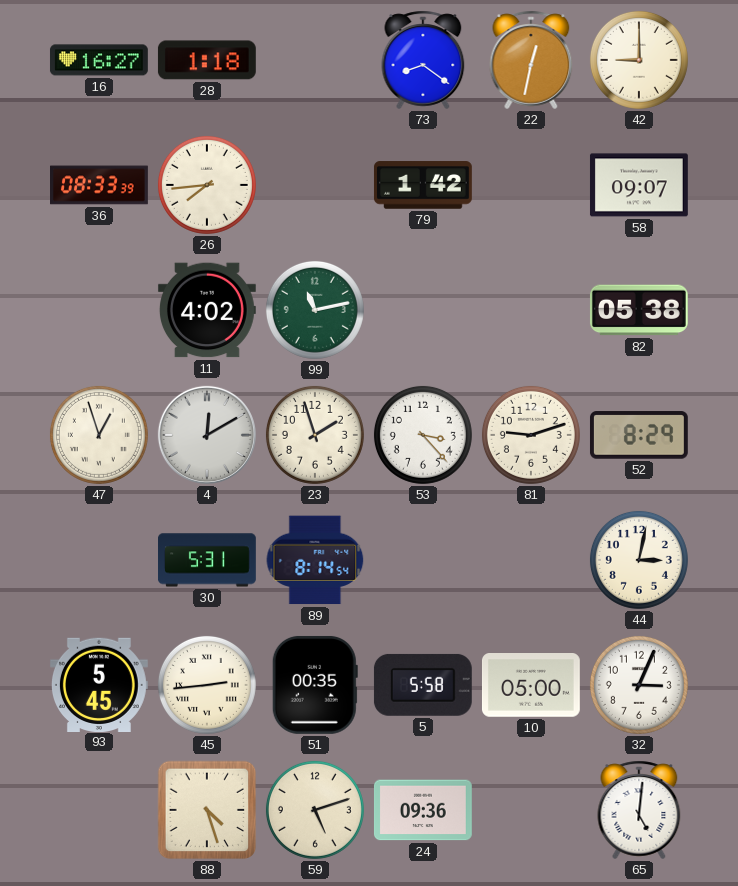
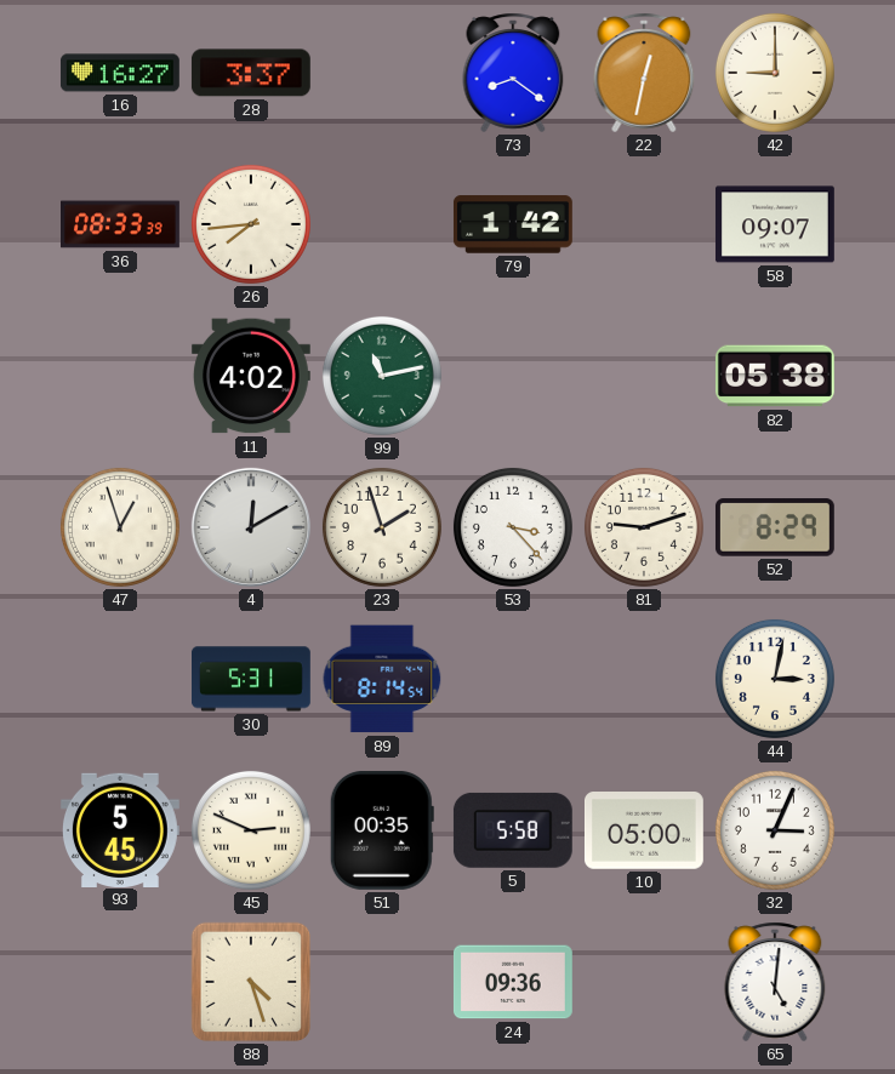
28: 1:18 -> 3:37
45: 2:44 -> 2:49
59: 5:12 -> none
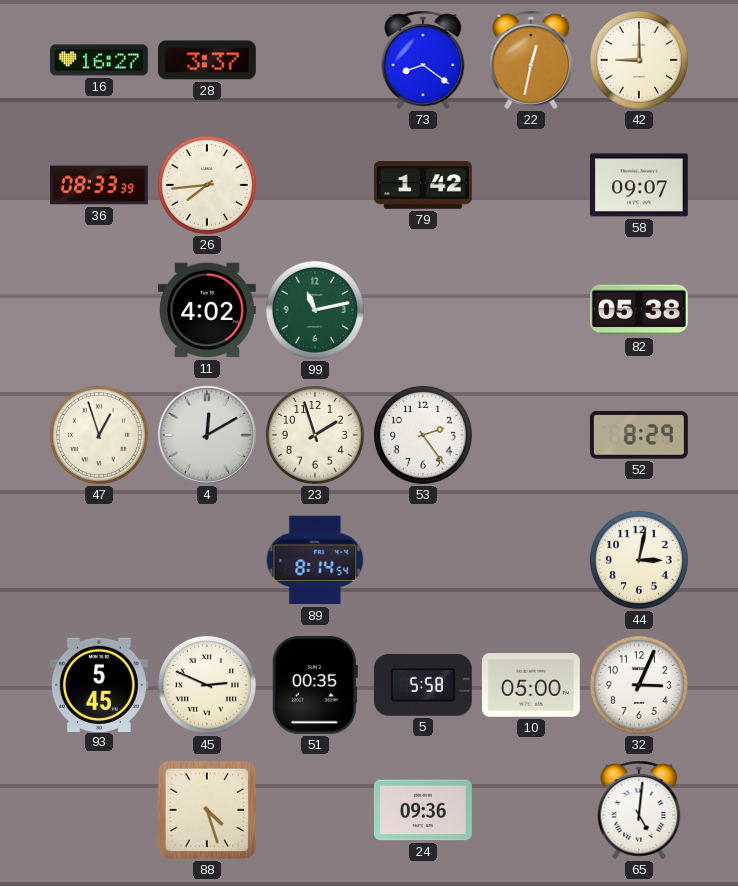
53: 3:23 -> 2:24
81: 9:12 -> none
30: 5:31 -> none
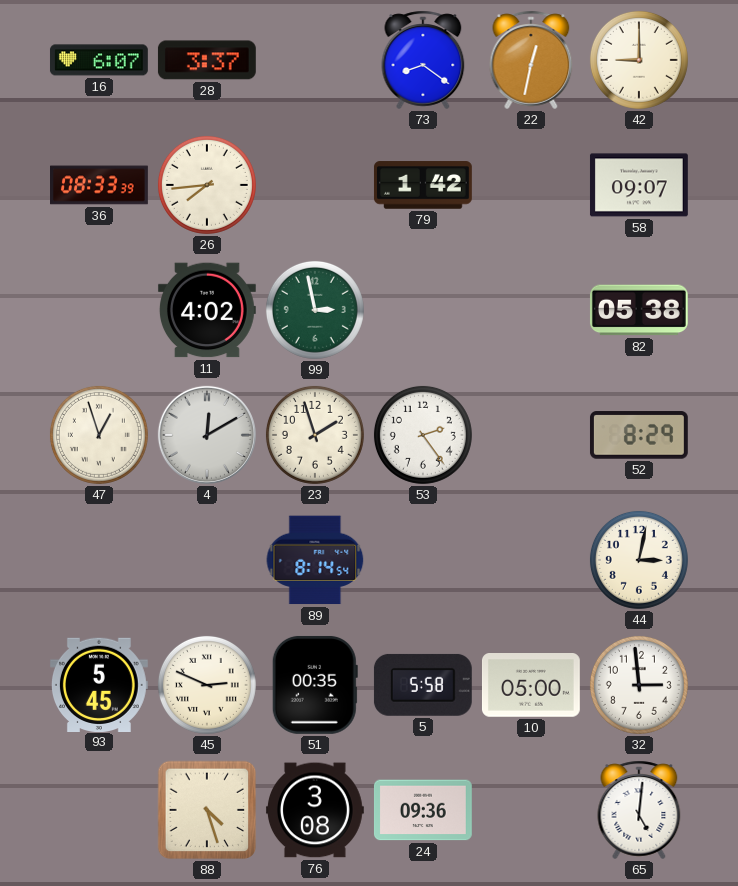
16: 16:27 -> 6:07
99: 11:13 -> 2:58
32: 3:04 -> 2:59
76: none -> 3:08
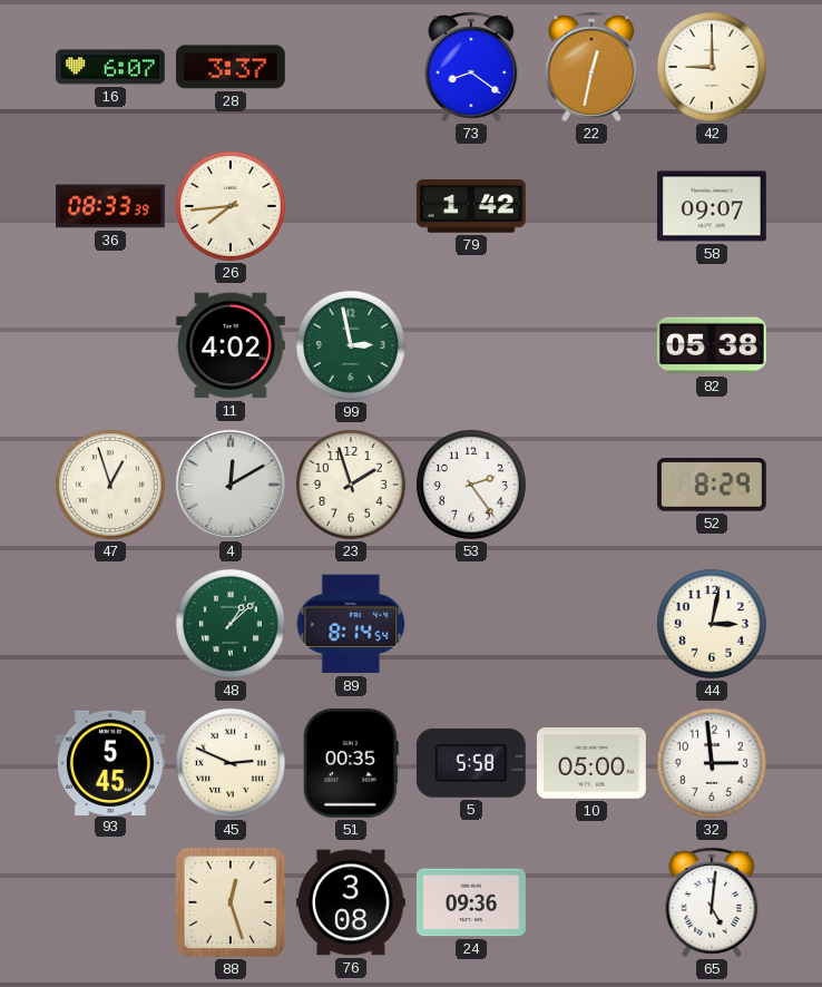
48: none -> 1:08
88: 4:27 -> 12:27
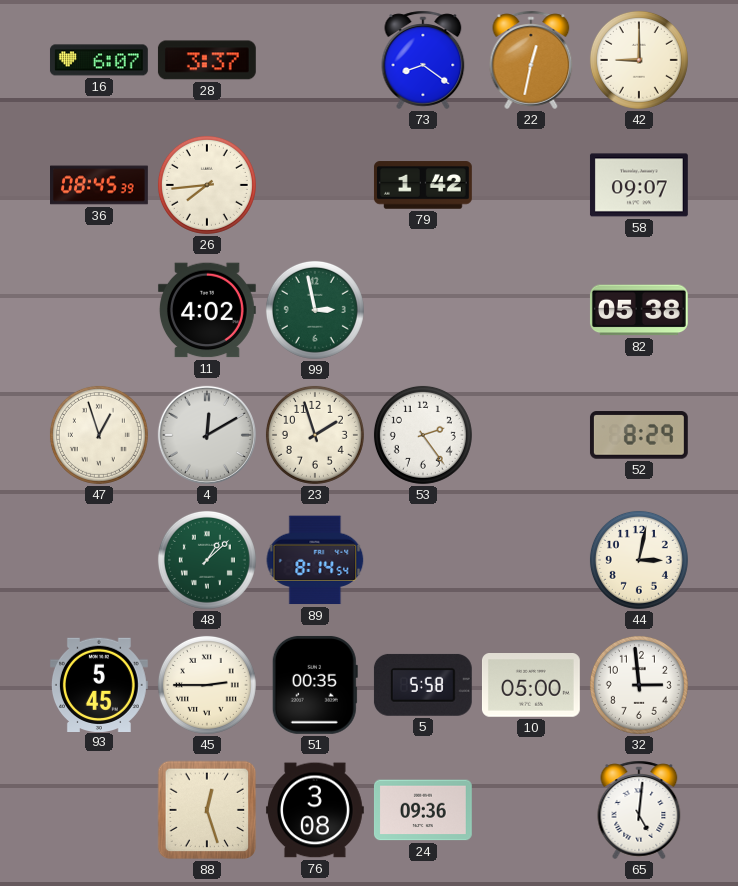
36: 08:33 -> 08:45
45: 2:49 -> 2:45
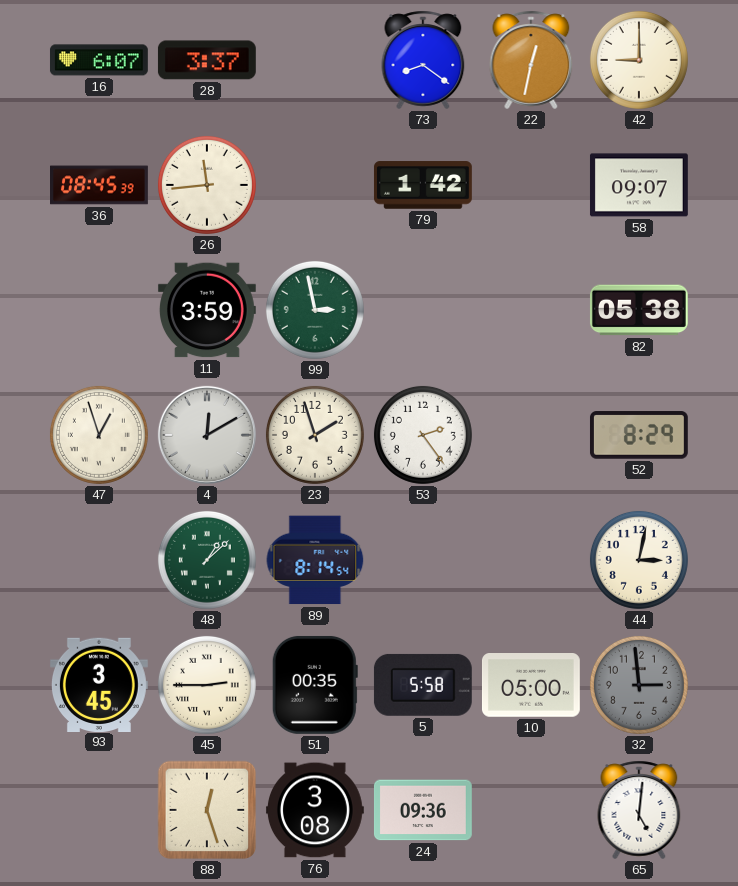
26: 7:44 -> 11:44
11: 4:02 -> 3:59
93: 5:45 -> 3:45
32 dial: white -> grey
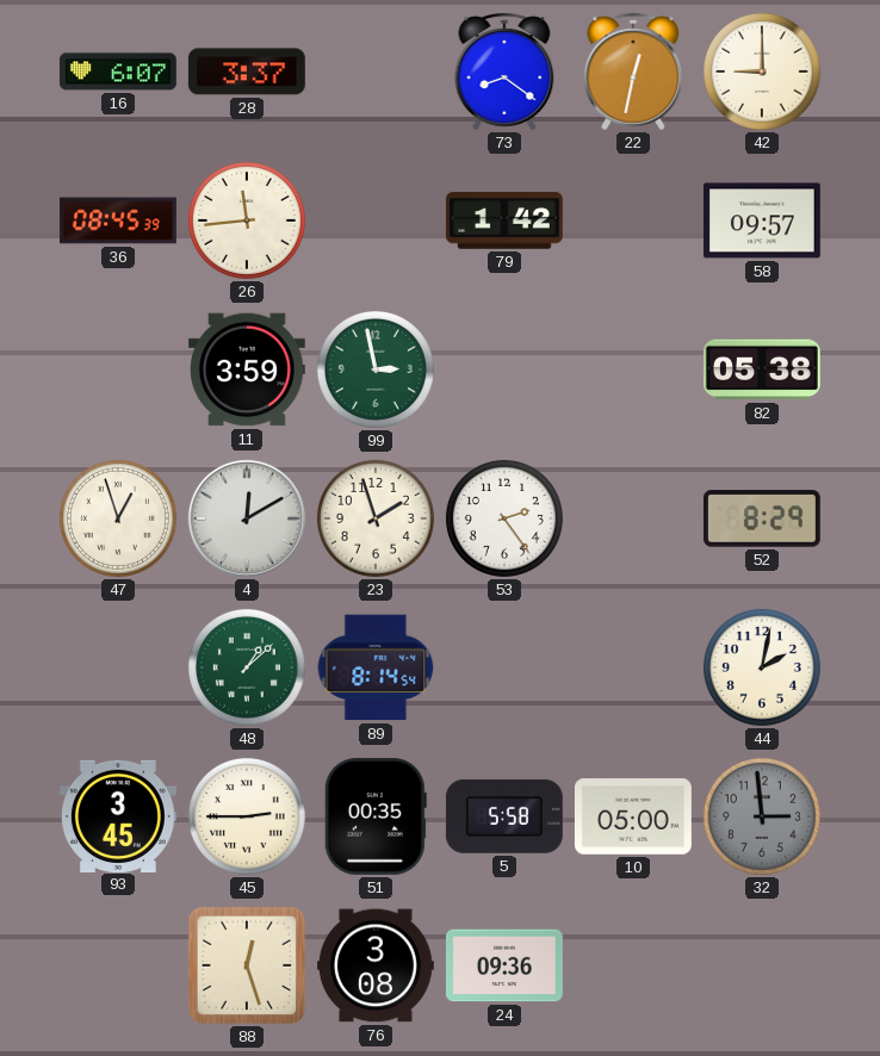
58: 09:07 -> 09:57
44: 3:02 -> 2:02
65: 5:01 -> none
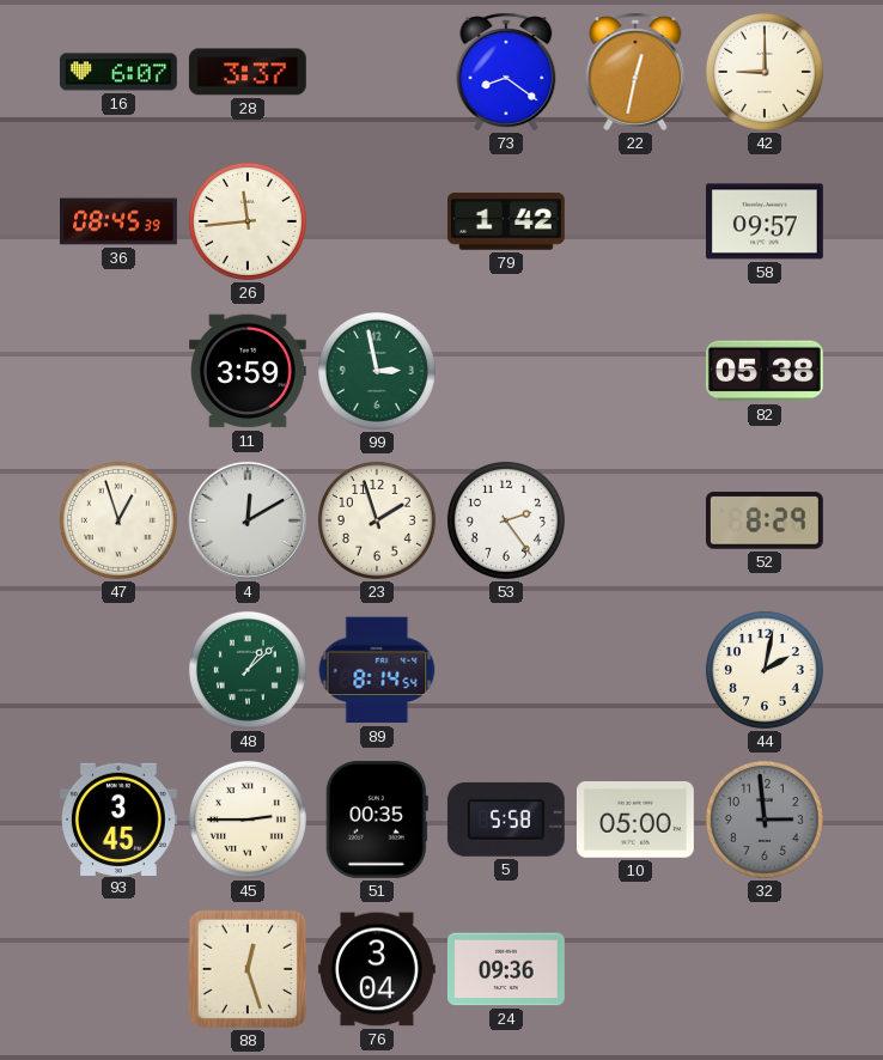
76: 3:08 -> 3:04
